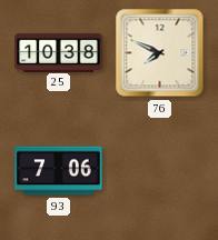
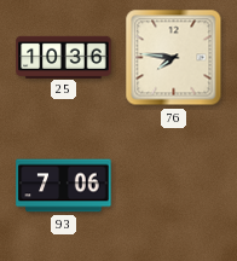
25: 10:38 -> 10:36
76: 7:49 -> 7:46
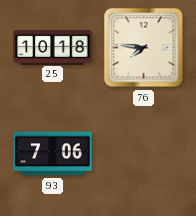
25: 10:36 -> 10:18
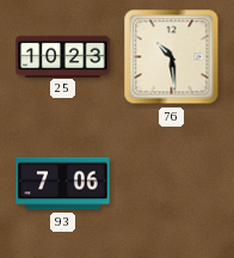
25: 10:18 -> 10:23
76: 7:46 -> 10:29
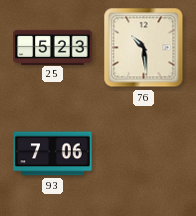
25: 10:23 -> 5:23
